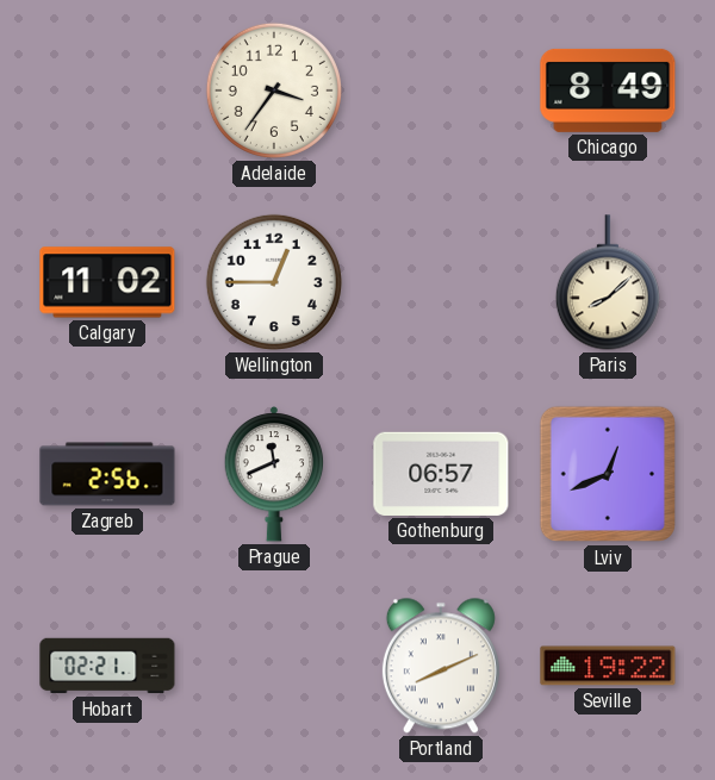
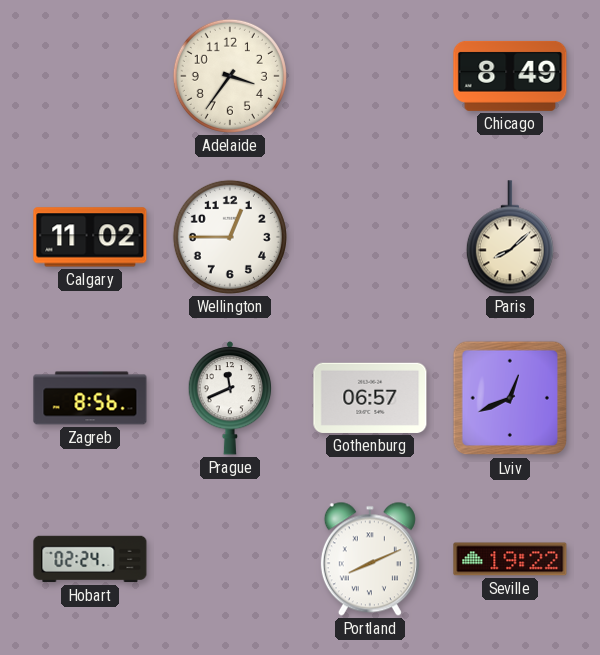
Zagreb: 2:56 -> 8:56
Hobart: 02:21 -> 02:24
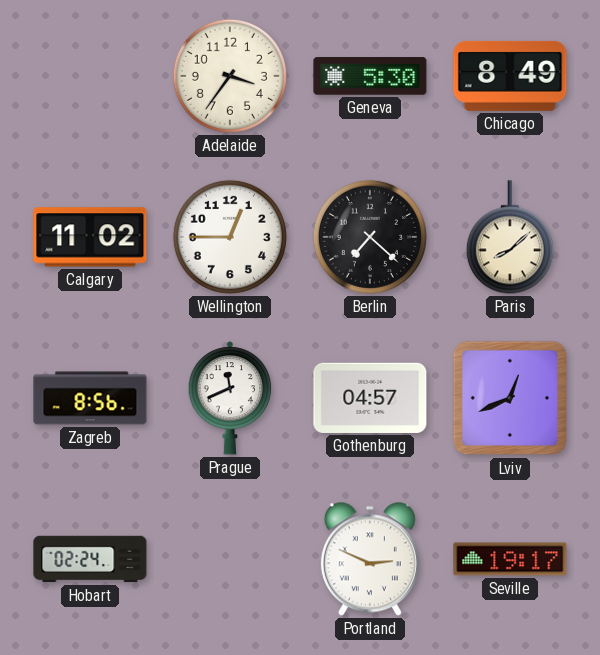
Geneva: none -> 5:30
Berlin: none -> 7:22
Gothenburg: 06:57 -> 04:57
Portland: 8:11 -> 2:49
Seville: 19:22 -> 19:17
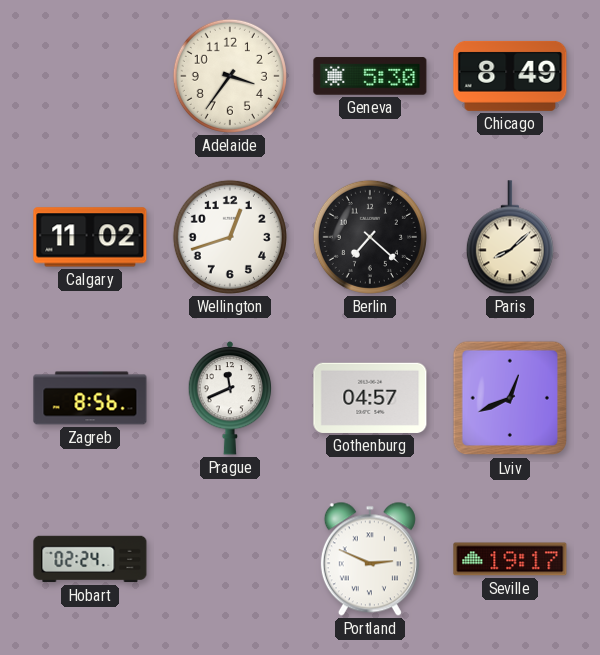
Wellington: 12:45 -> 12:42
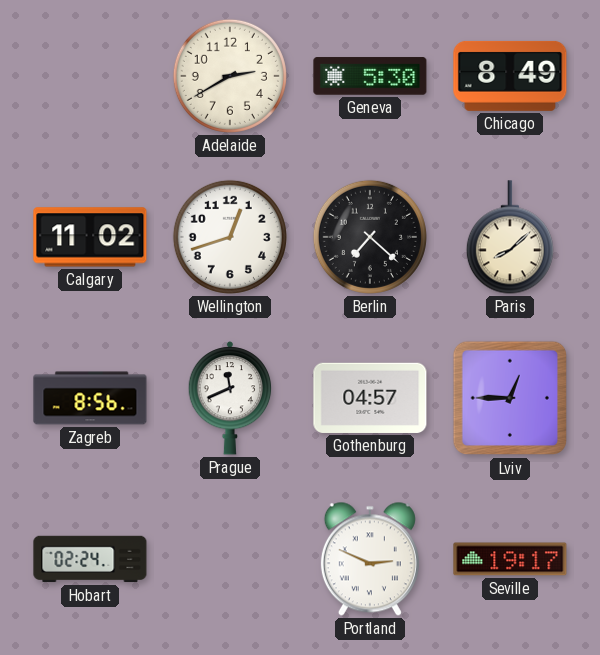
Adelaide: 3:36 -> 2:40
Lviv: 12:41 -> 12:45
